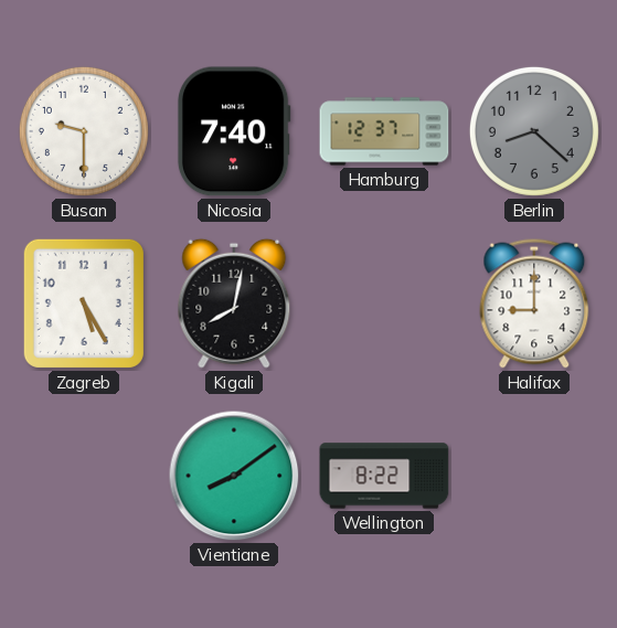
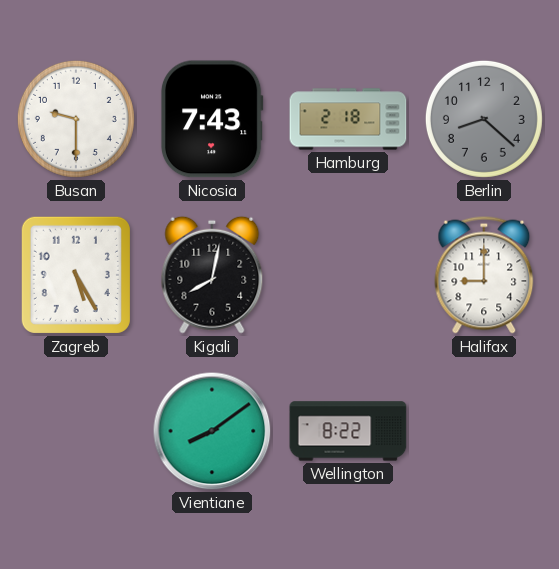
Nicosia: 7:40 -> 7:43
Hamburg: 12:37 -> 2:18
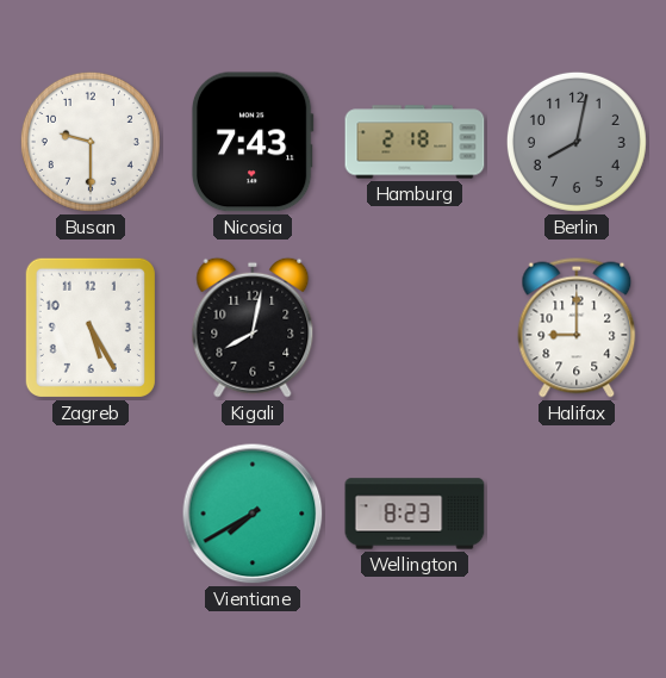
Berlin: 8:22 -> 8:02
Vientiane: 8:09 -> 7:40
Wellington: 8:22 -> 8:23
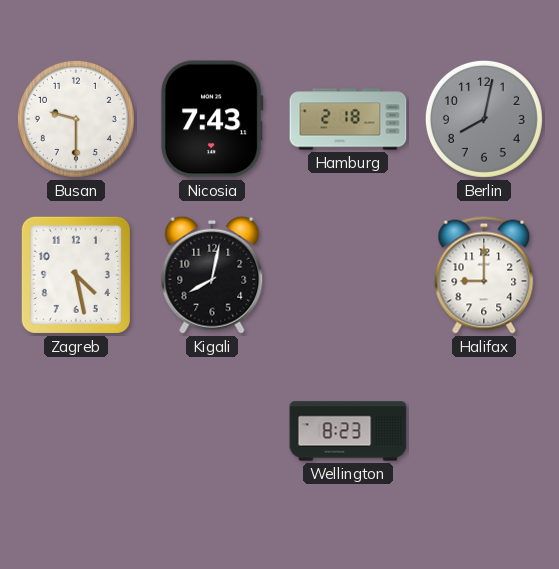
Zagreb: 5:25 -> 4:28
Vientiane: 7:40 -> none
